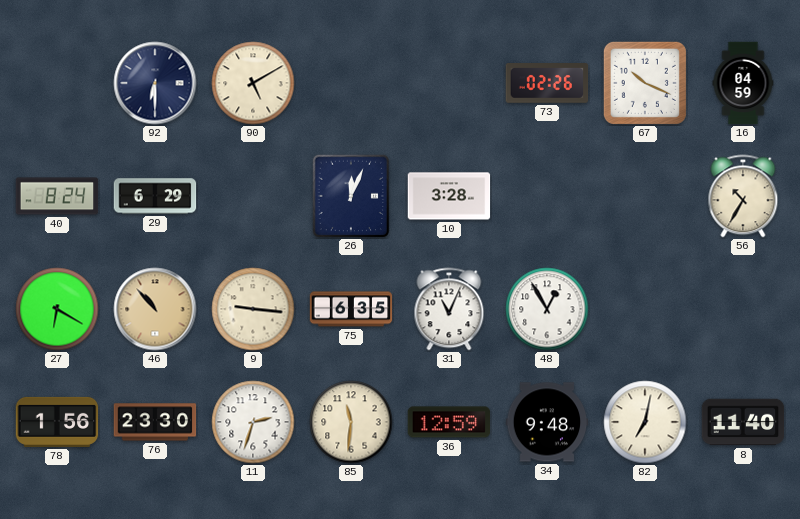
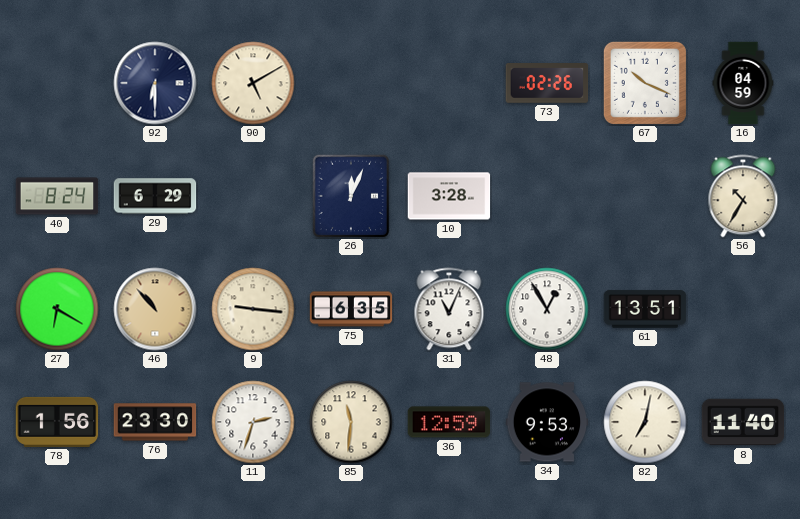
61: none -> 13:51
34: 9:48 -> 9:53
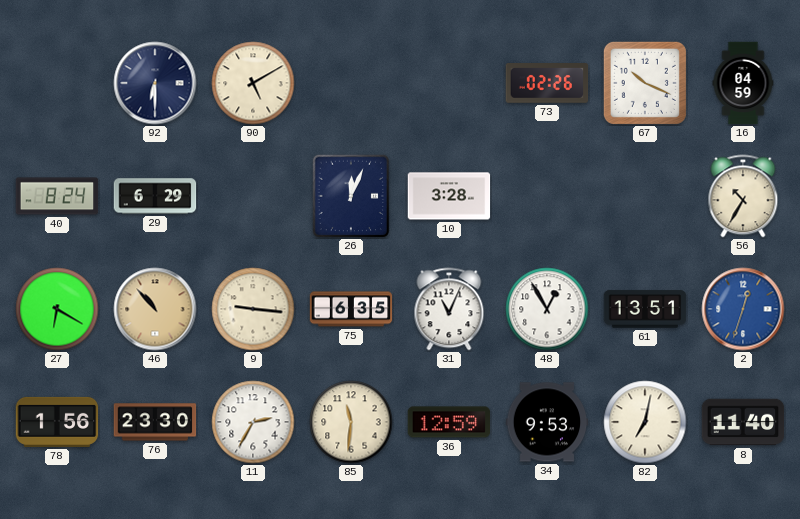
2: none -> 12:33
11: 2:33 -> 2:35
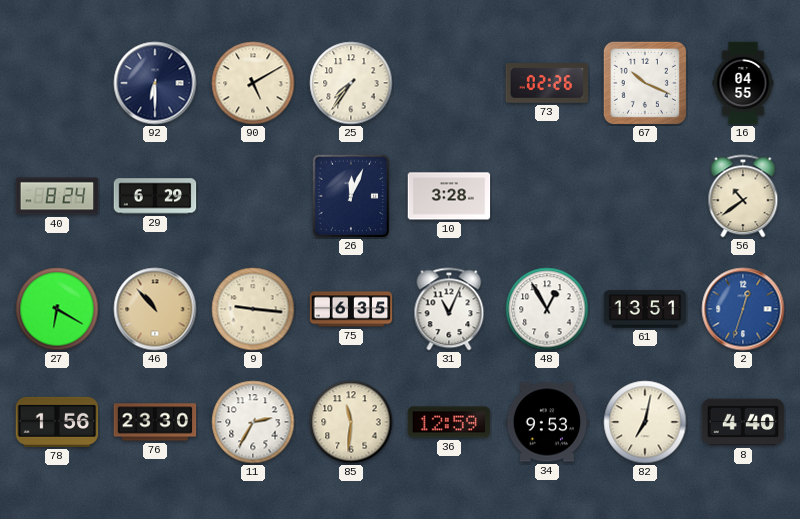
25: none -> 7:36
16: 04:59 -> 04:55
56: 10:35 -> 10:39
8: 11:40 -> 4:40
